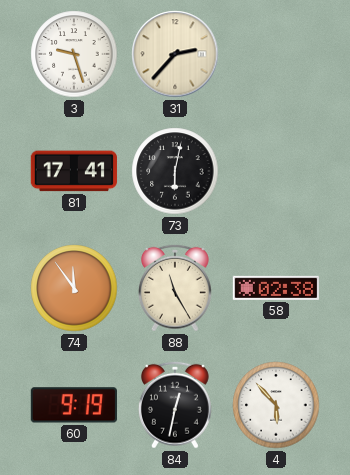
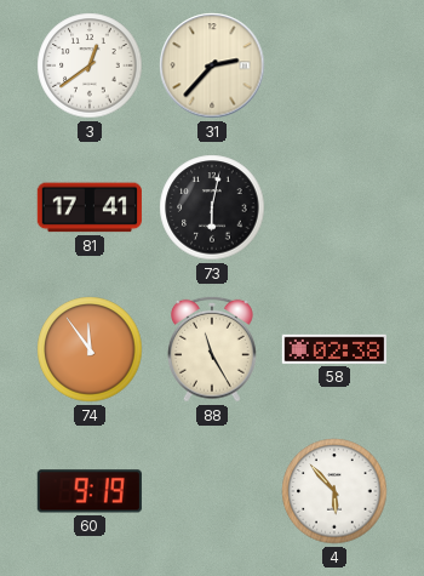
3: 9:27 -> 12:39
84: 12:32 -> none
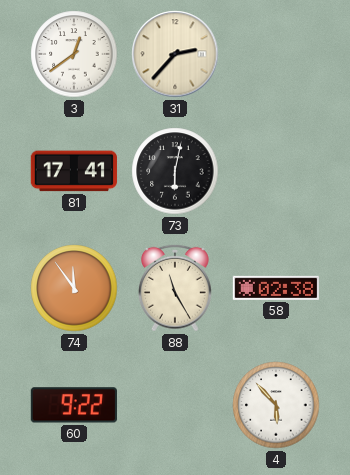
60: 9:19 -> 9:22
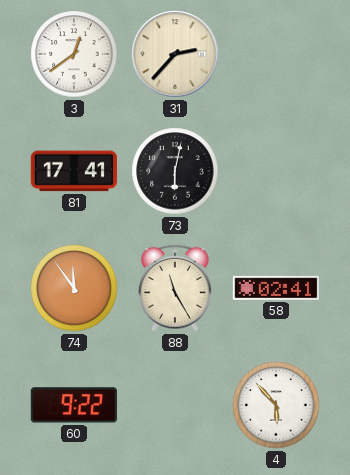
58: 02:38 -> 02:41
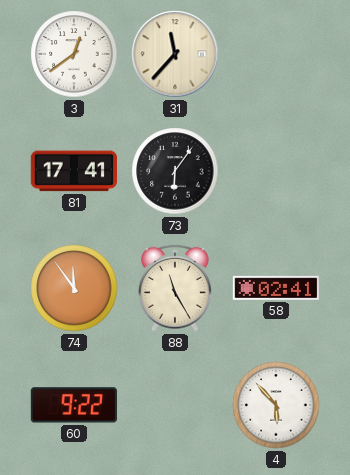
31: 2:37 -> 11:37
73: 6:02 -> 6:06
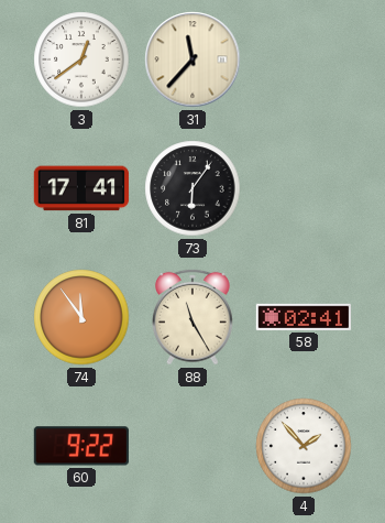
4: 5:53 -> 1:53
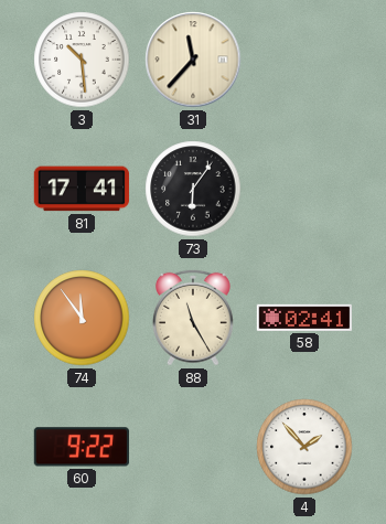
3: 12:39 -> 10:29
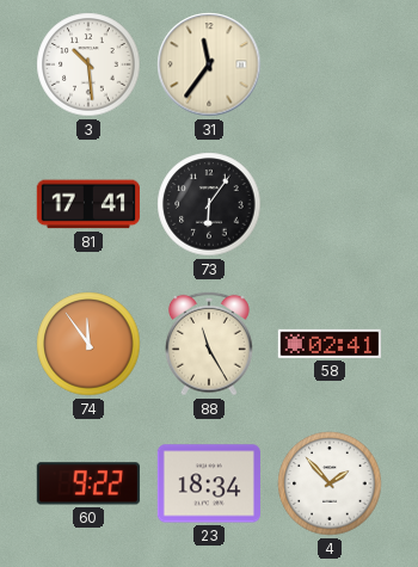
31: 11:37 -> 11:36
23: none -> 18:34
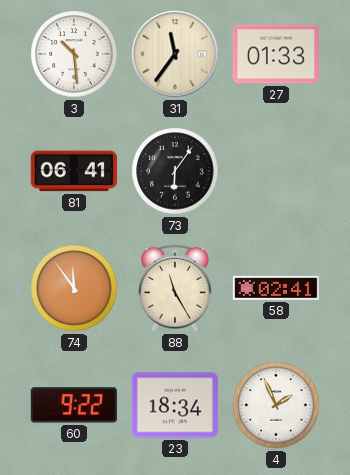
27: none -> 01:33
81: 17:41 -> 06:41
4: 1:53 -> 1:56
